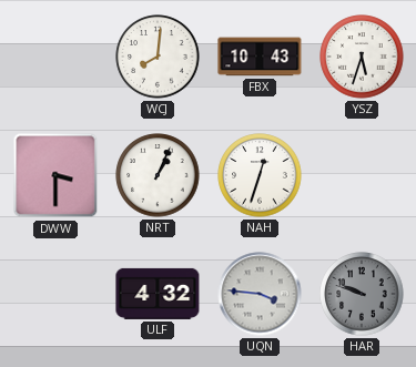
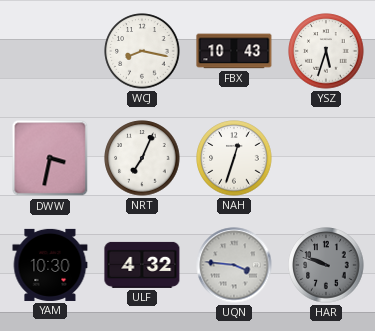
WCJ: 8:01 -> 8:17
DWW: 3:30 -> 3:32
NRT: 1:04 -> 7:04
YAM: none -> 10:30
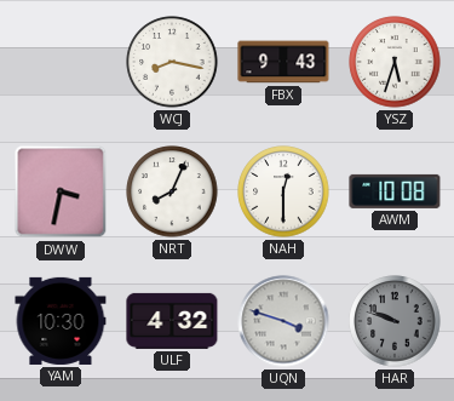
FBX: 10:43 -> 9:43
NRT: 7:04 -> 8:04
NAH: 12:33 -> 12:30
AWM: none -> 10:08
UQN: 3:46 -> 3:48
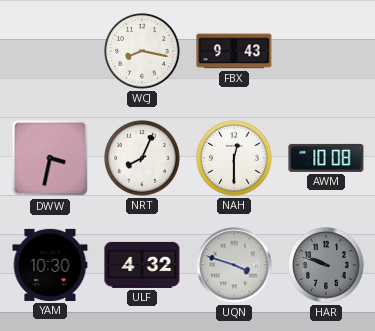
YSZ: 5:33 -> none
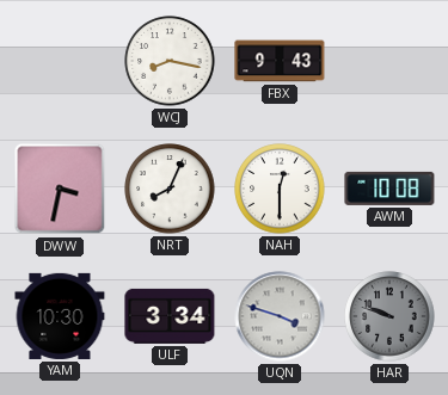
ULF: 4:32 -> 3:34
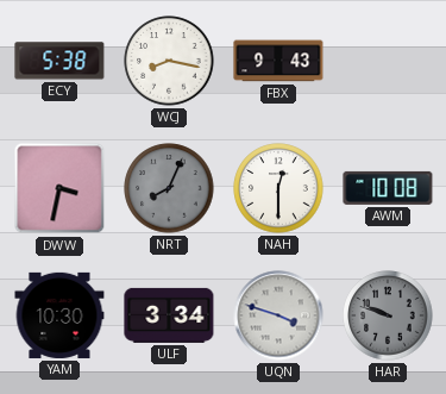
ECY: none -> 5:38
NRT dial: white -> grey
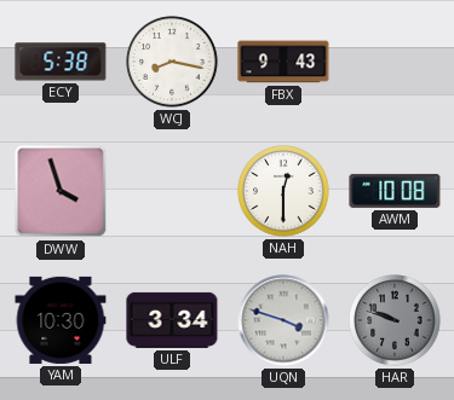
DWW: 3:32 -> 3:57
NRT: 8:04 -> none
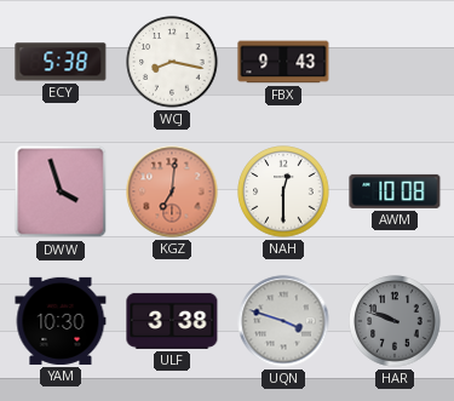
KGZ: none -> 7:01
ULF: 3:34 -> 3:38
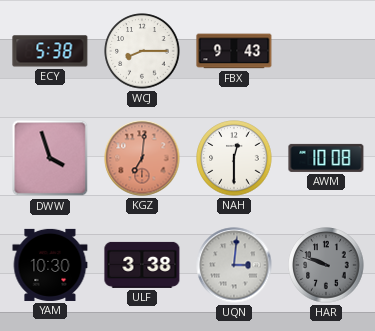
WCJ: 8:17 -> 8:15
UQN: 3:48 -> 3:01
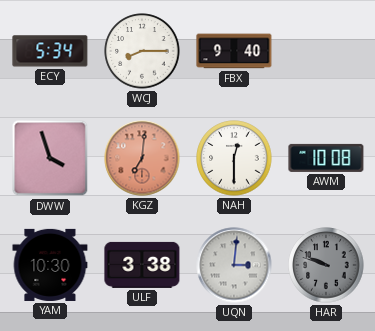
ECY: 5:38 -> 5:34
FBX: 9:43 -> 9:40
